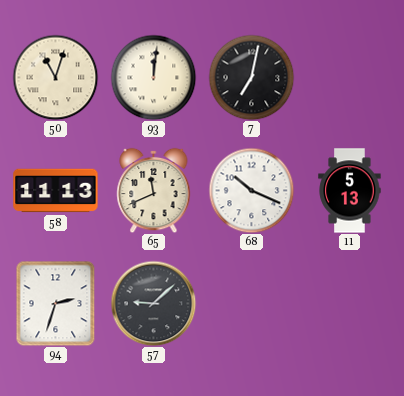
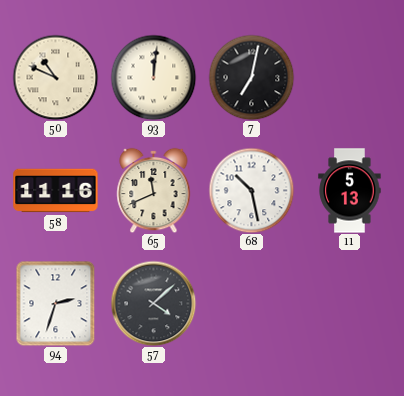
50: 11:03 -> 10:49
58: 11:13 -> 11:16
68: 10:19 -> 10:28
57: 9:08 -> 4:08
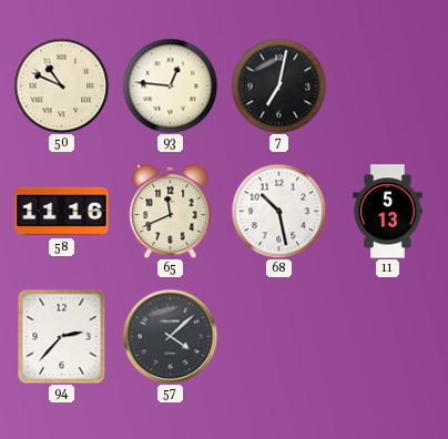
93: 12:01 -> 12:46
94: 2:33 -> 2:37
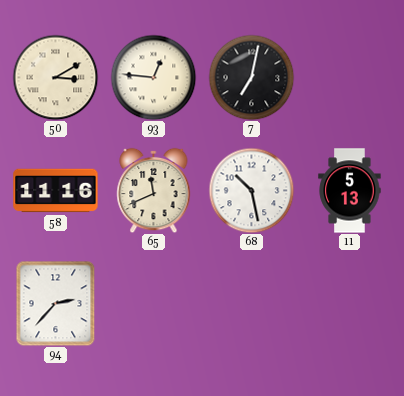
50: 10:49 -> 3:10
57: 4:08 -> none
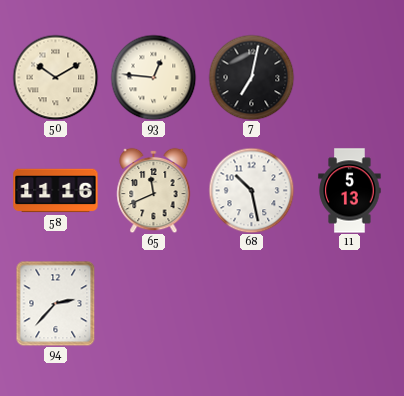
50: 3:10 -> 10:10
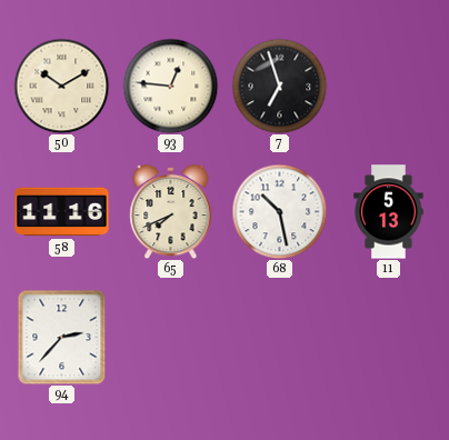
7: 7:02 -> 6:57
65: 11:41 -> 7:41
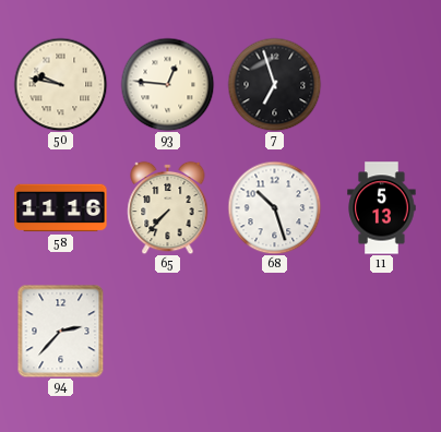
50: 10:10 -> 9:47
65: 7:41 -> 7:37
68: 10:28 -> 10:27
